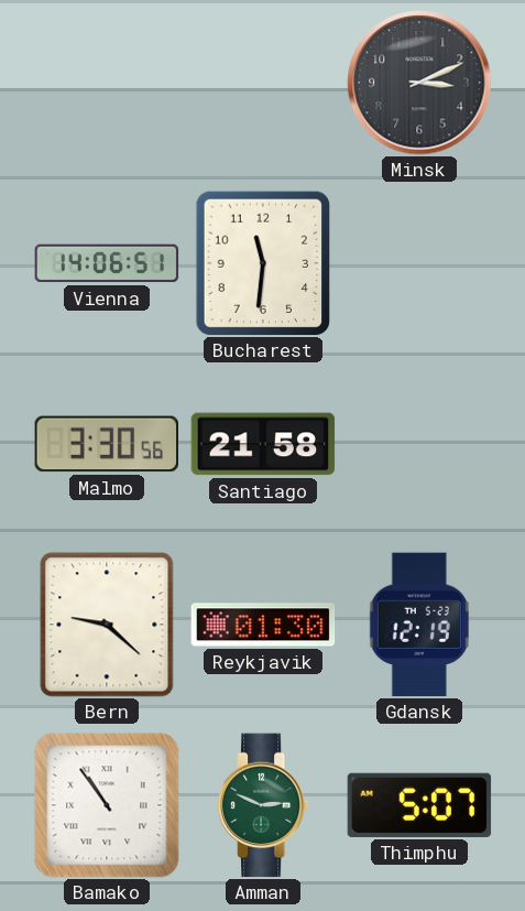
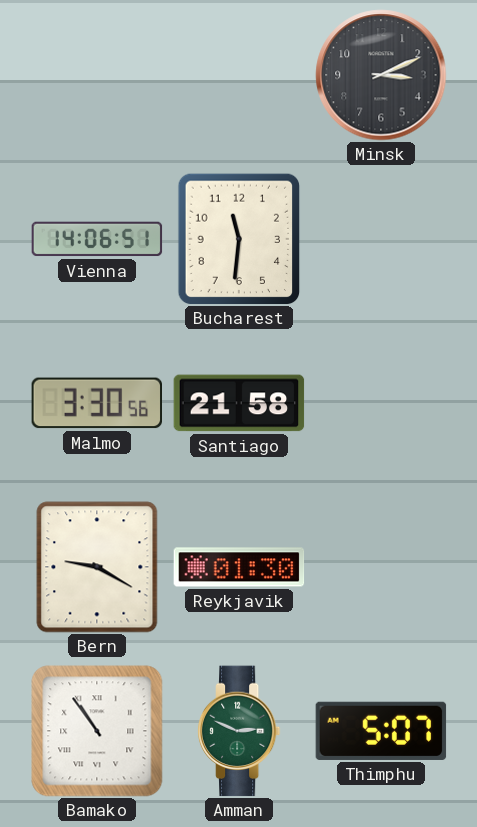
Bern: 9:22 -> 9:20
Gdansk: 12:19 -> none
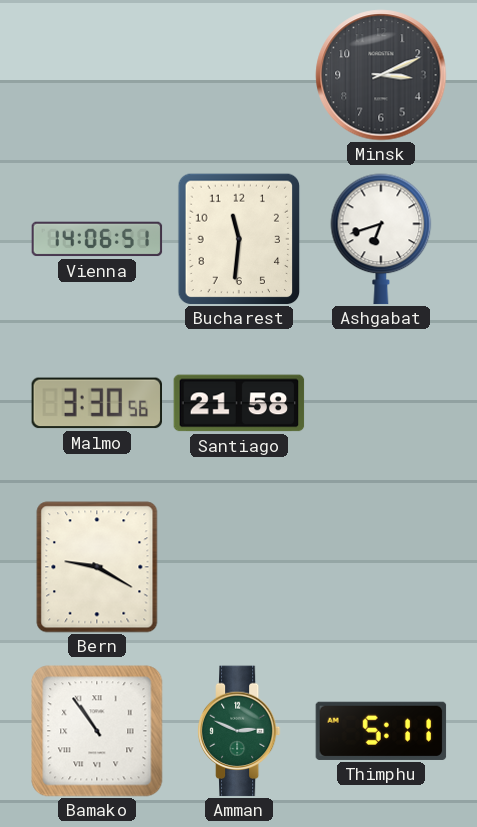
Ashgabat: none -> 6:42
Reykjavik: 01:30 -> none
Thimphu: 5:07 -> 5:11
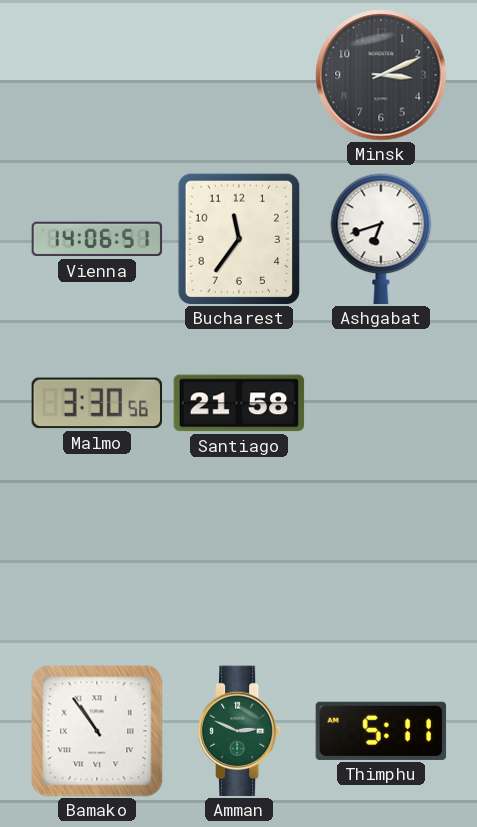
Bucharest: 11:31 -> 11:36
Bern: 9:20 -> none
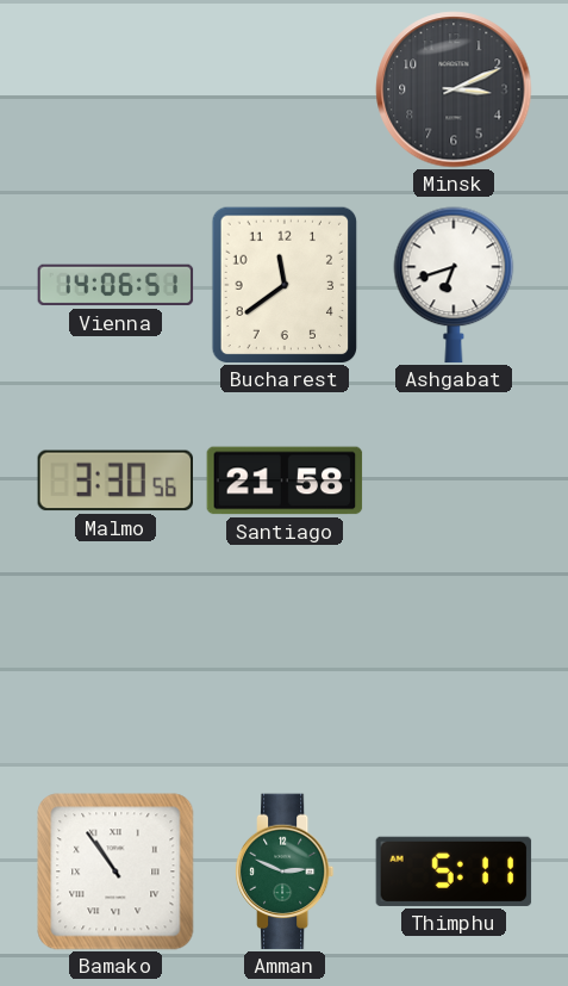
Bucharest: 11:36 -> 11:39
